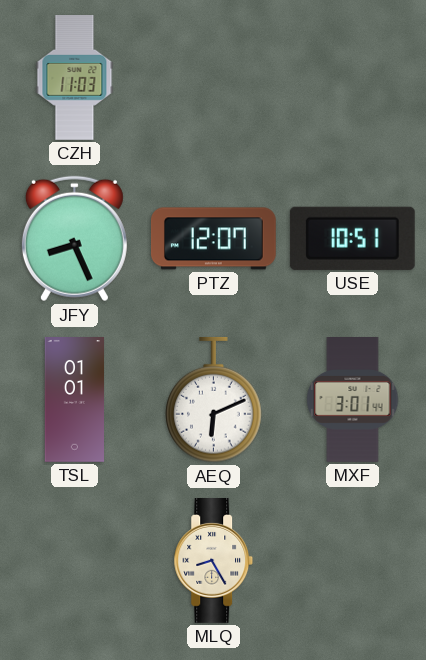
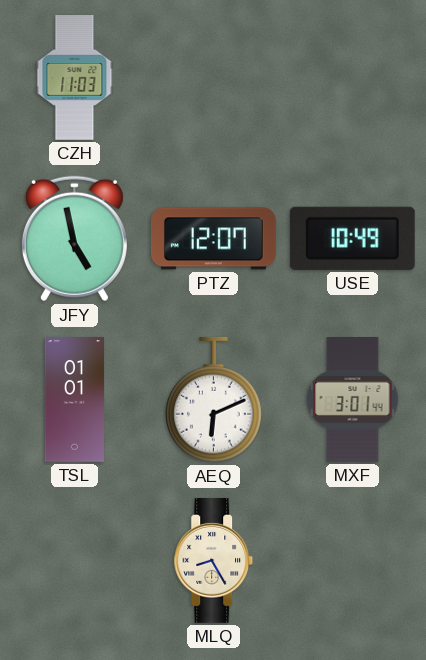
JFY: 8:26 -> 4:58
USE: 10:51 -> 10:49
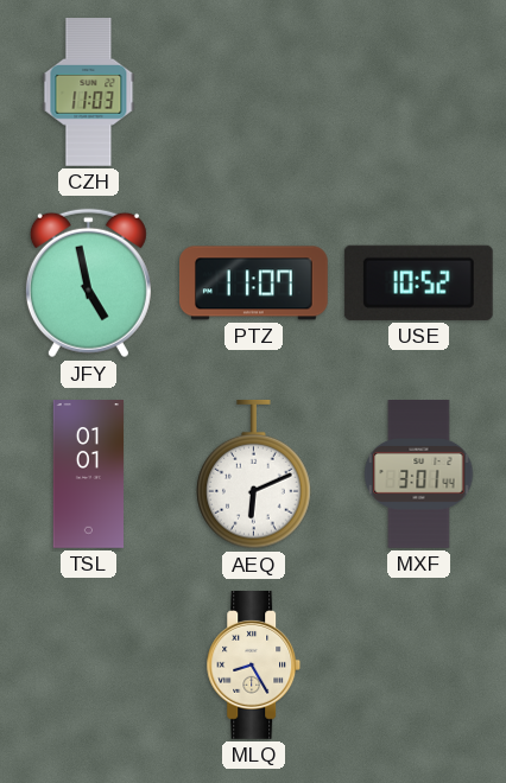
PTZ: 12:07 -> 11:07
USE: 10:49 -> 10:52
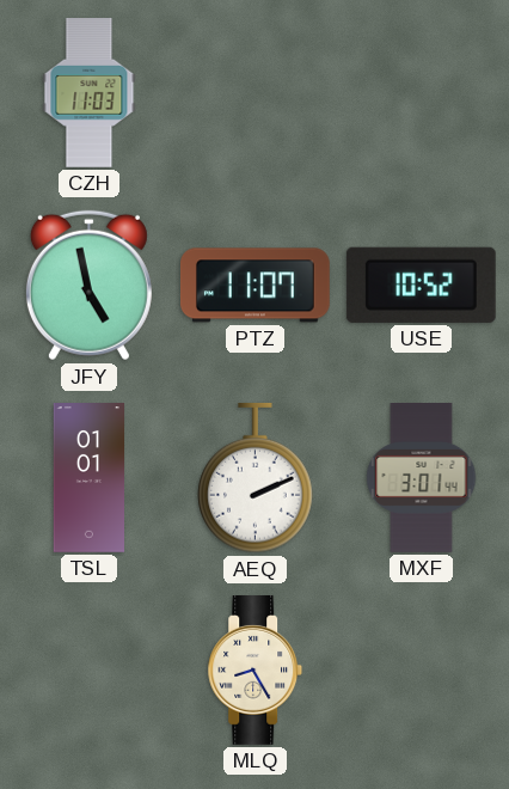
AEQ: 6:11 -> 2:11
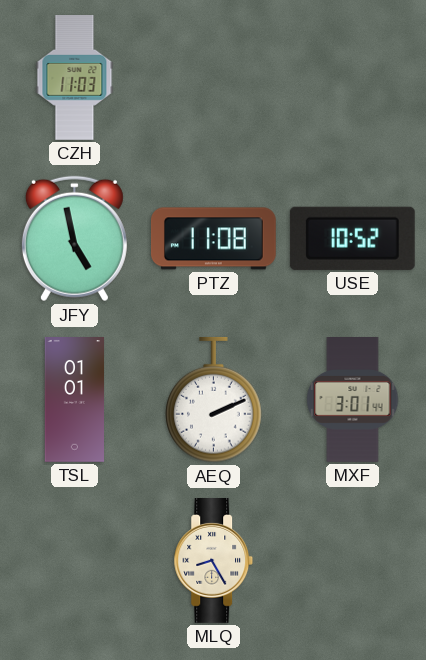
PTZ: 11:07 -> 11:08
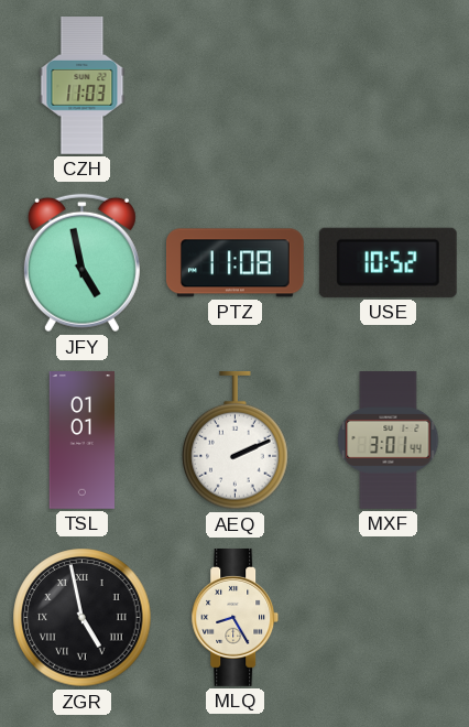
ZGR: none -> 4:58
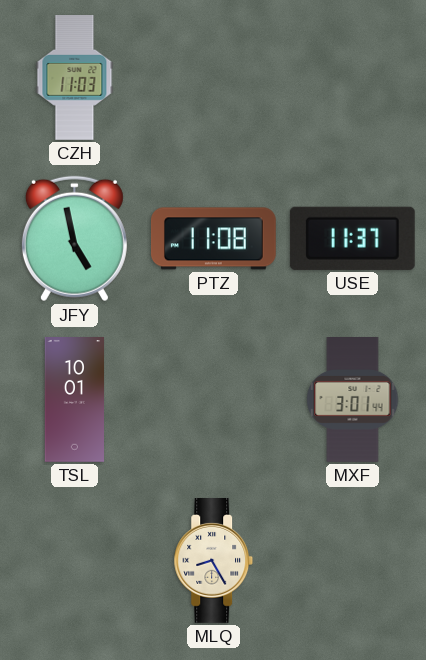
USE: 10:52 -> 11:37
TSL: 01:01 -> 10:01
AEQ: 2:11 -> none
ZGR: 4:58 -> none
